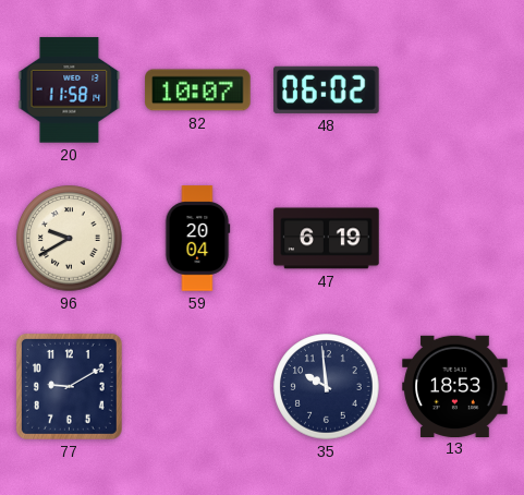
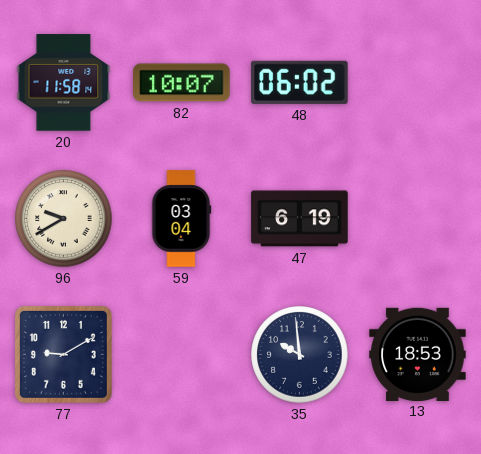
59: 20:04 -> 03:04
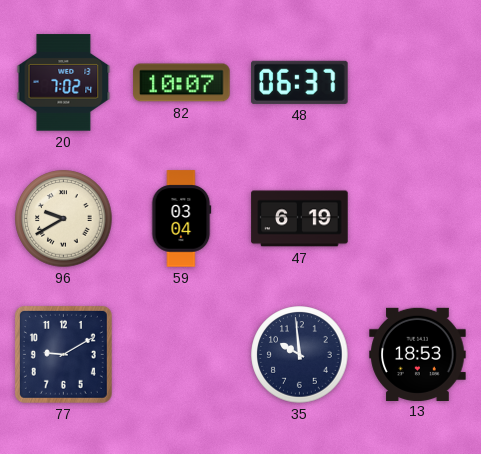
20: 11:58 -> 7:02
48: 06:02 -> 06:37
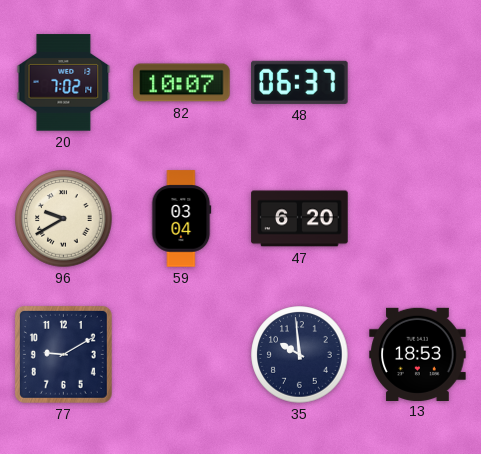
47: 6:19 -> 6:20
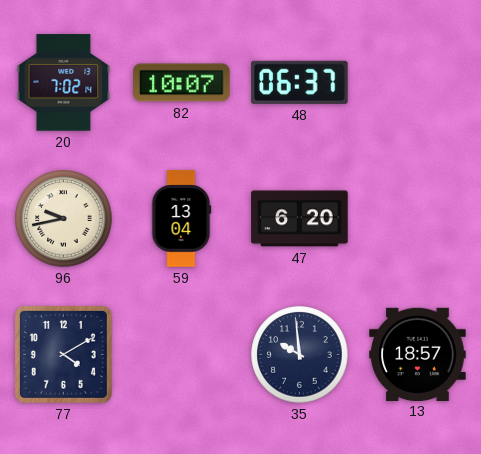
96: 9:40 -> 9:43
59: 03:04 -> 13:04
77: 9:10 -> 4:10
13: 18:53 -> 18:57
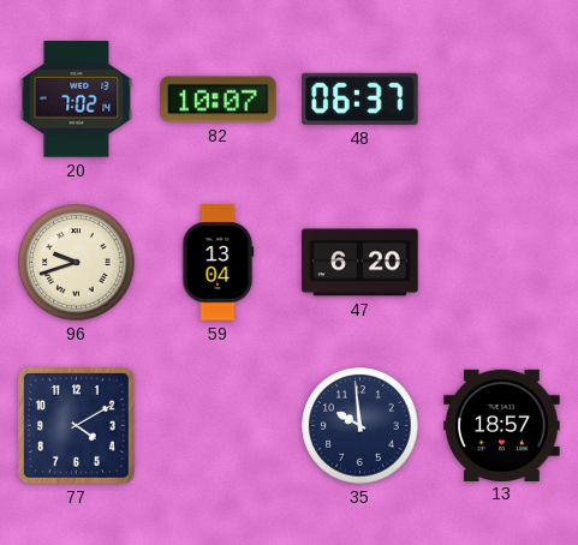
96: 9:43 -> 9:42
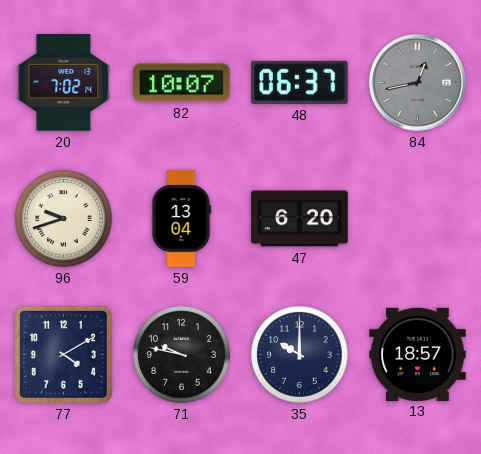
84: none -> 12:43
71: none -> 9:47
35: 9:59 -> 10:00
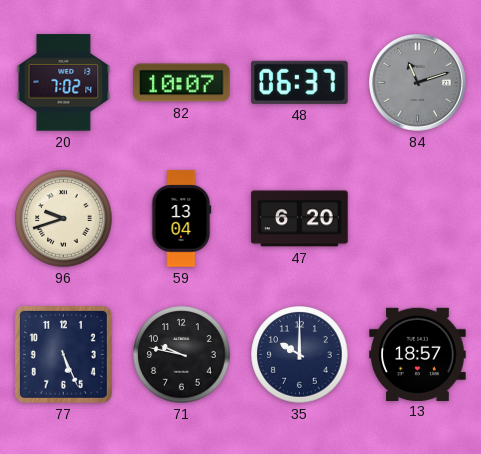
84: 12:43 -> 11:12
77: 4:10 -> 5:26
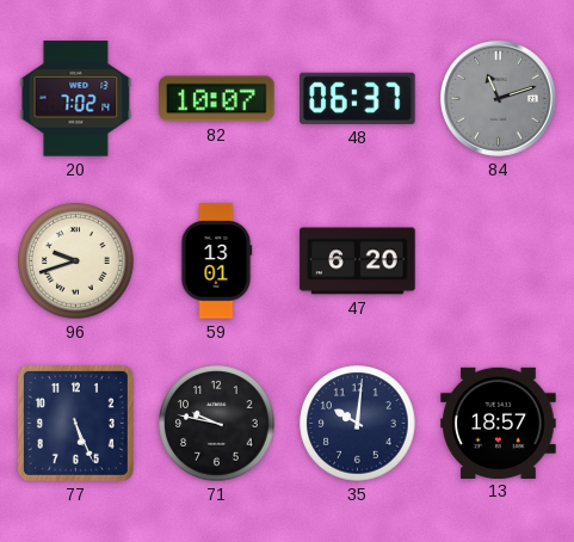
59: 13:04 -> 13:01
35: 10:00 -> 10:01
